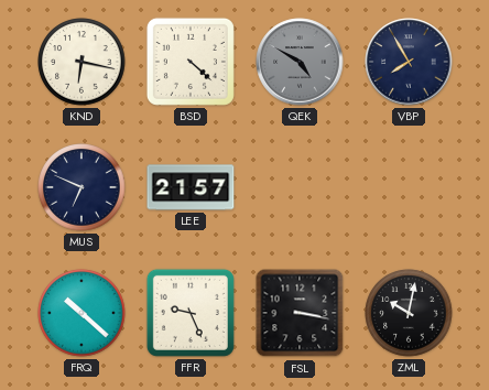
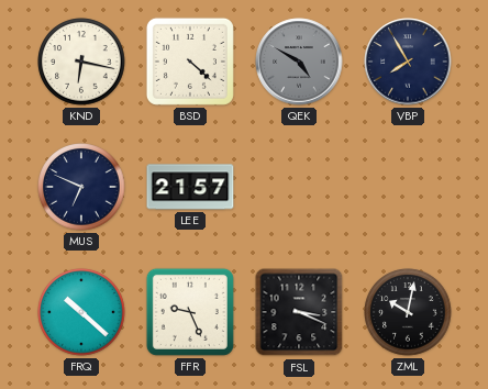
FSL: 3:17 -> 3:19
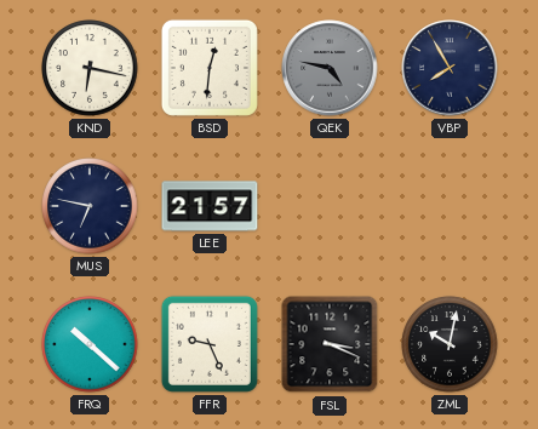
BSD: 4:22 -> 12:31
QEK: 4:50 -> 4:47
MUS: 6:49 -> 6:47
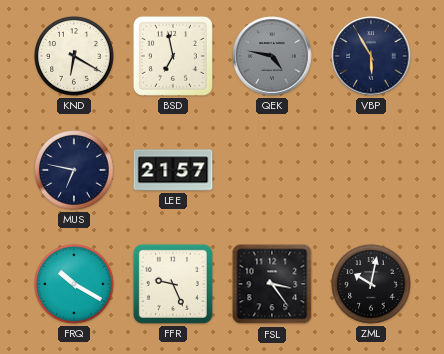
KND: 6:17 -> 6:20
BSD: 12:31 -> 6:58
VBP: 7:55 -> 5:55
FRQ: 10:22 -> 10:20
FSL: 3:19 -> 3:24
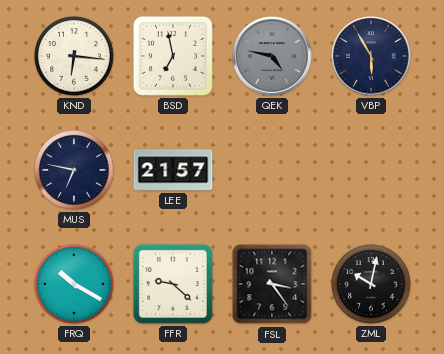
KND: 6:20 -> 6:16
FFR: 9:26 -> 9:22
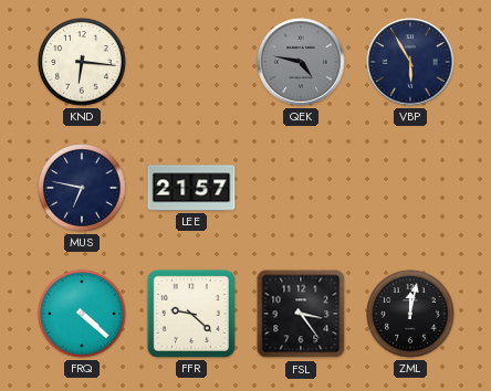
BSD: 6:58 -> none
FRQ: 10:20 -> 4:22
ZML: 10:02 -> 12:02
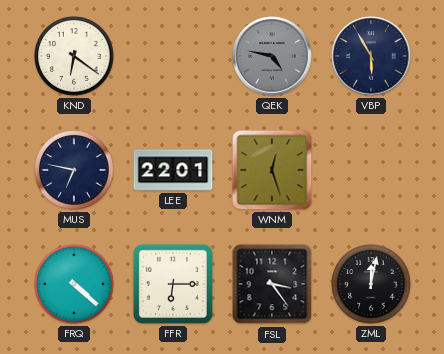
KND: 6:16 -> 6:21
LEE: 21:57 -> 22:01
WNM: none -> 12:27
FFR: 9:22 -> 6:15
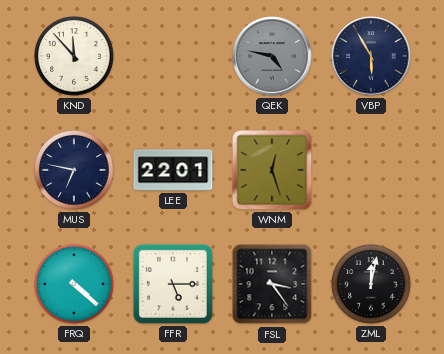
KND: 6:21 -> 11:53
FFR: 6:15 -> 5:15
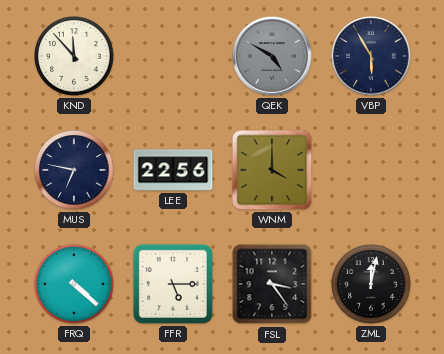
QEK: 4:47 -> 4:50
LEE: 22:01 -> 22:56
WNM: 12:27 -> 4:00
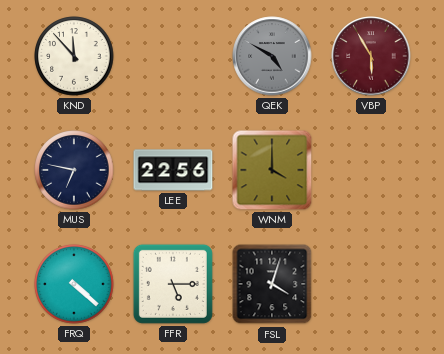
VBP dial: navy -> burgundy
FSL: 3:24 -> 4:03
ZML: 12:02 -> none
